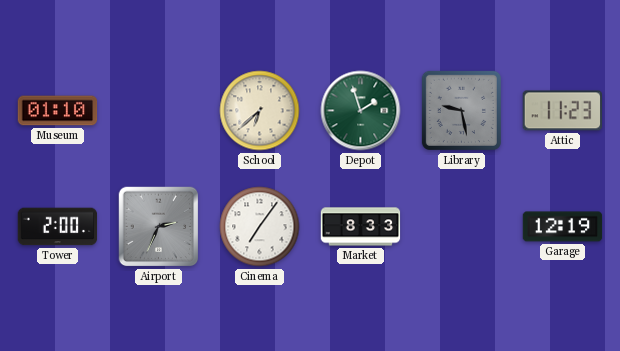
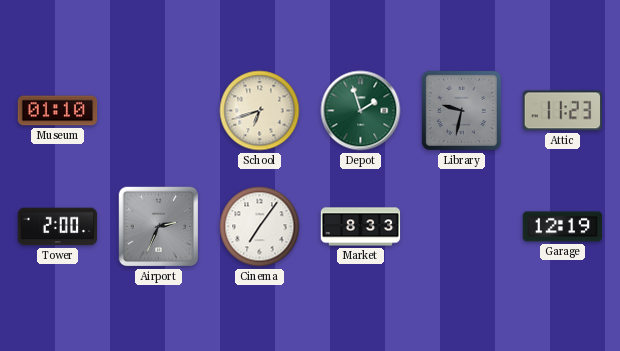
School: 6:38 -> 6:42
Library: 9:28 -> 9:32
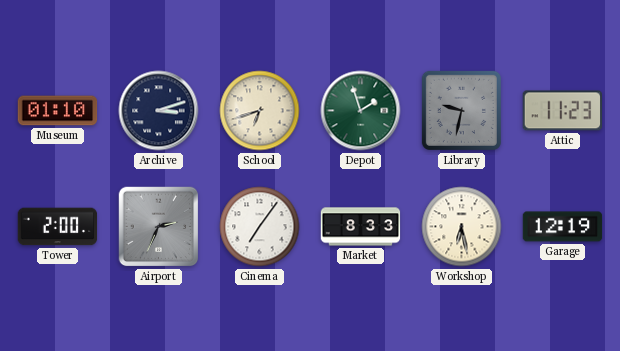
Archive: none -> 3:12
Workshop: none -> 6:28
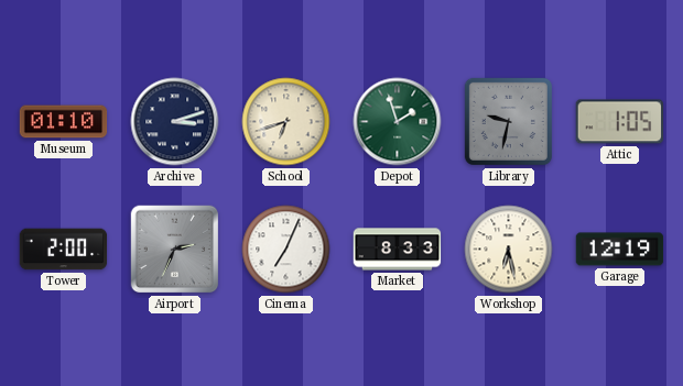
Attic: 11:23 -> 1:05
Cinema: 7:06 -> 7:04
